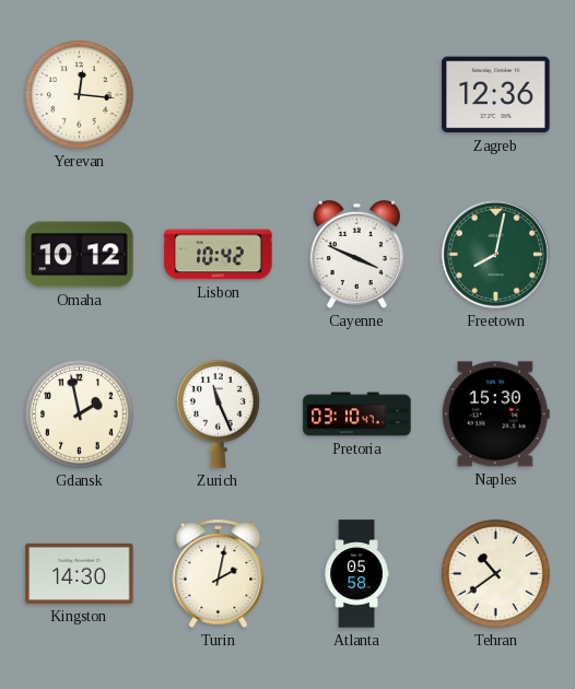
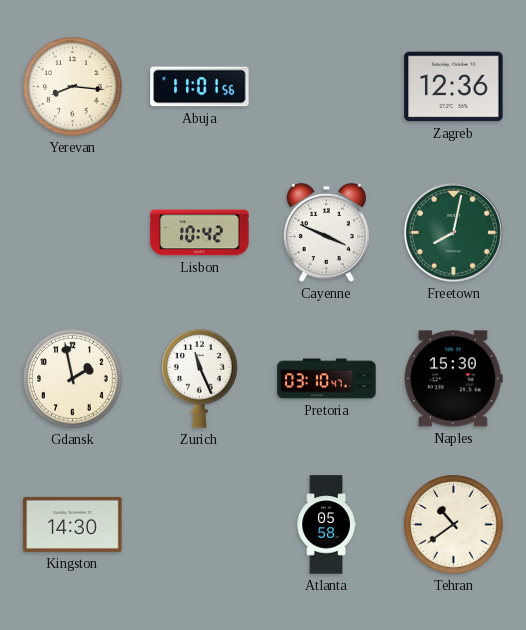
Yerevan: 12:16 -> 8:16
Abuja: none -> 11:01
Omaha: 10:12 -> none
Turin: 2:02 -> none
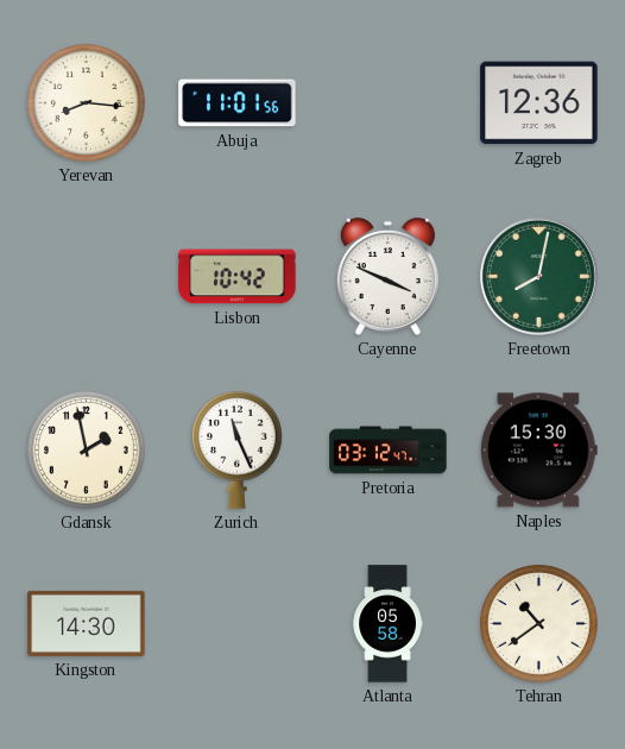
Pretoria: 03:10 -> 03:12
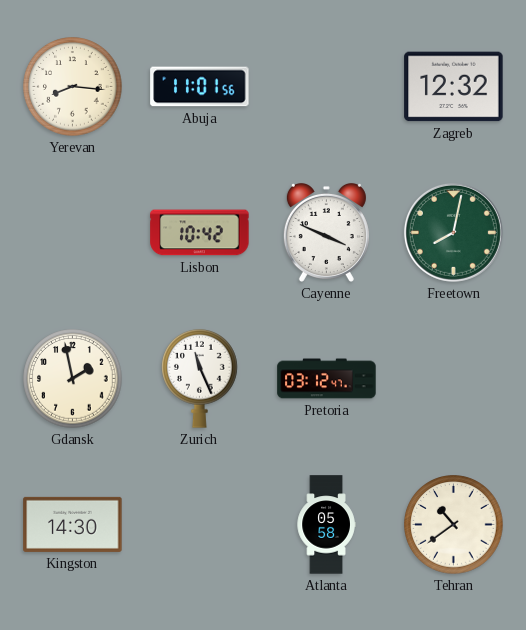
Zagreb: 12:36 -> 12:32
Naples: 15:30 -> none
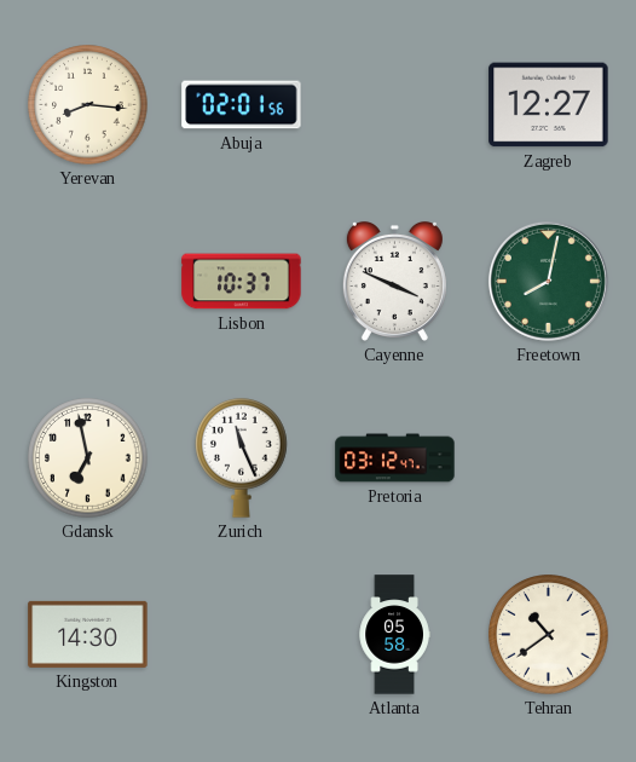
Abuja: 11:01 -> 02:01
Zagreb: 12:32 -> 12:27
Lisbon: 10:42 -> 10:37
Gdansk: 1:58 -> 6:58
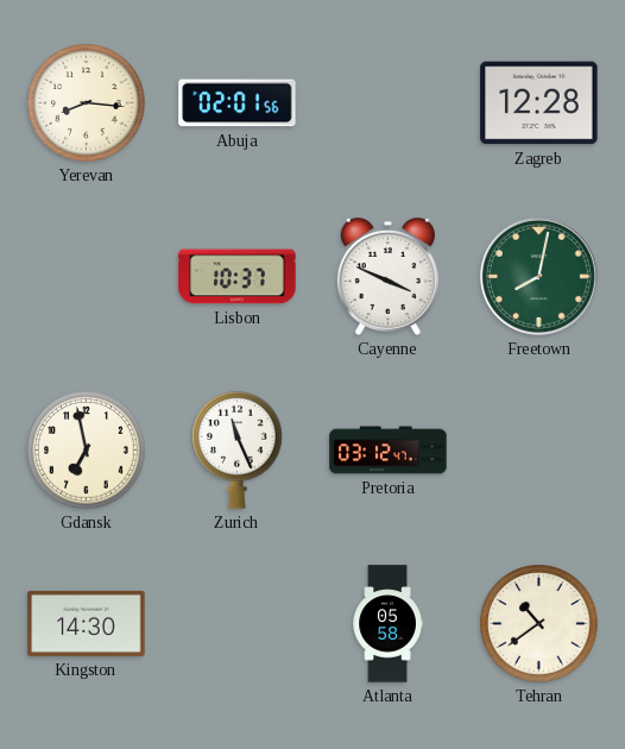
Zagreb: 12:27 -> 12:28
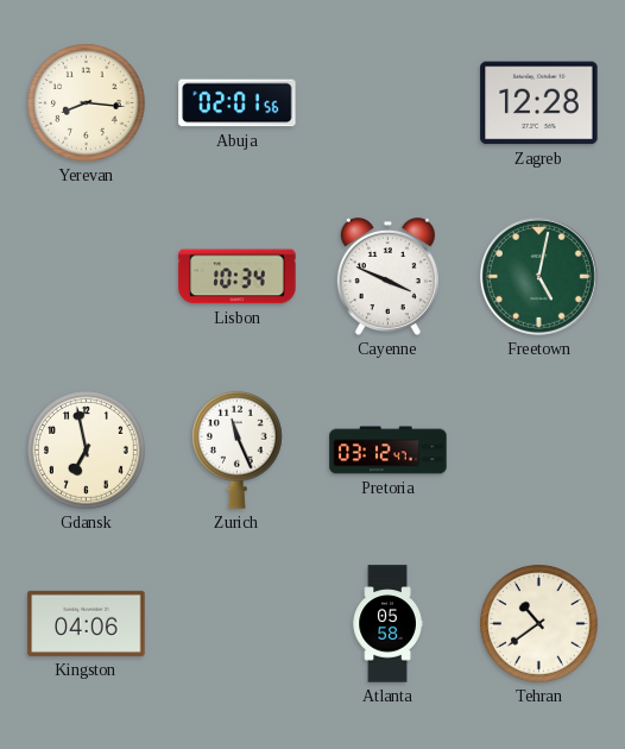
Lisbon: 10:37 -> 10:34
Freetown: 8:02 -> 5:02
Kingston: 14:30 -> 04:06
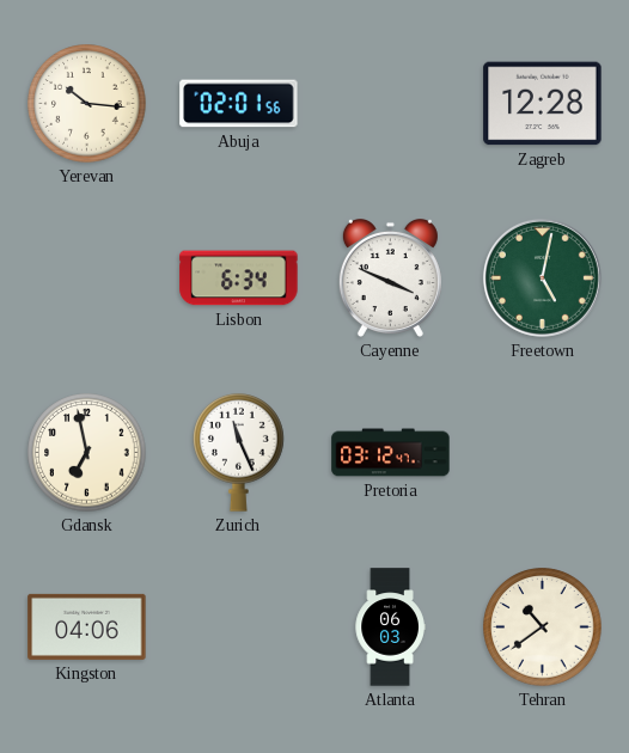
Yerevan: 8:16 -> 10:16
Lisbon: 10:34 -> 6:34
Atlanta: 05:58 -> 06:03
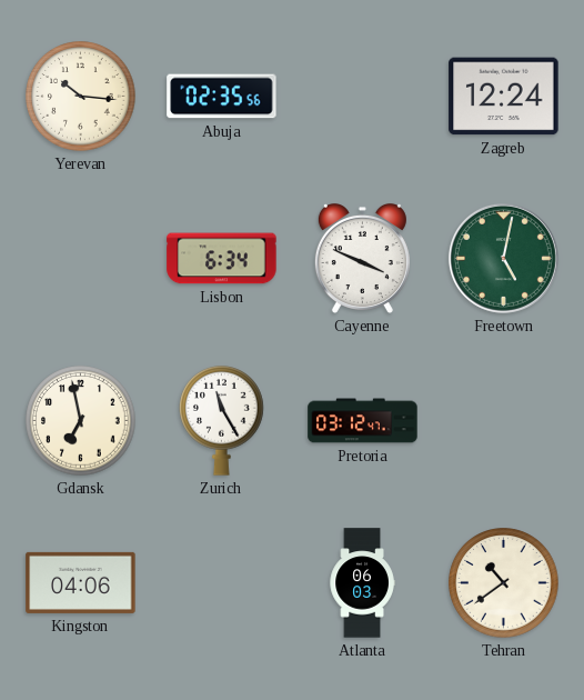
Abuja: 02:01 -> 02:35
Zagreb: 12:28 -> 12:24
Zurich: 11:26 -> 11:25
